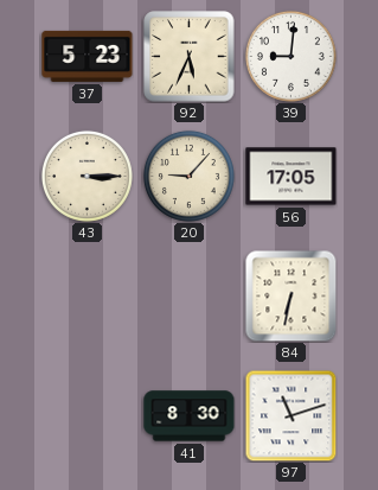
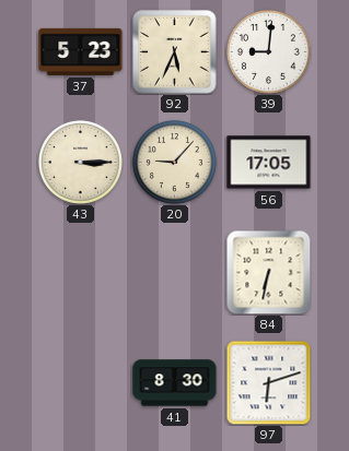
97: 11:12 -> 6:12
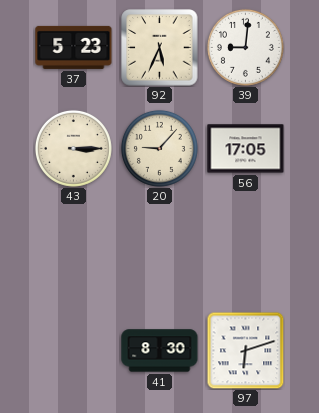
84: 6:32 -> none
